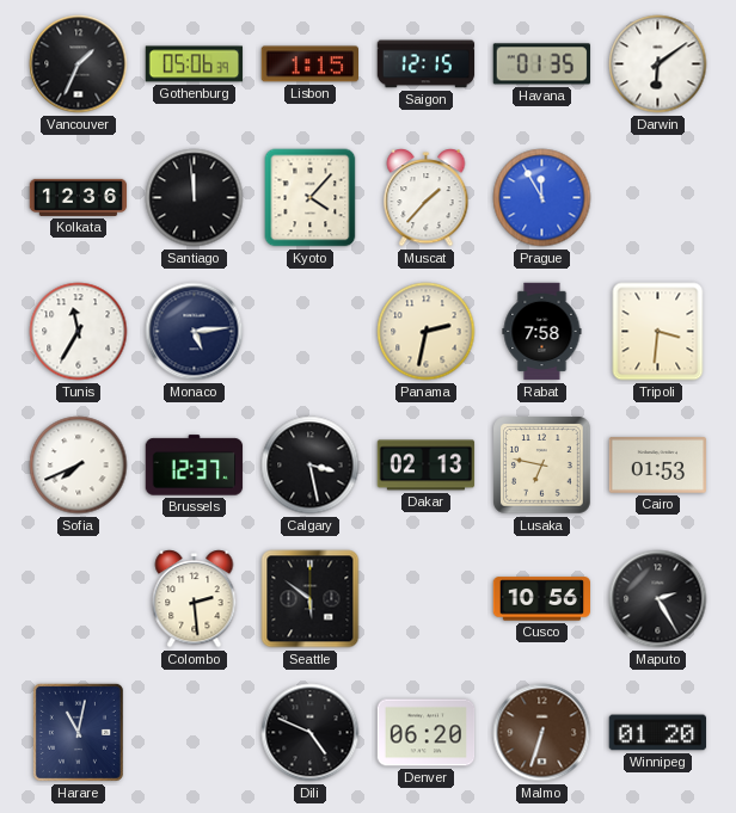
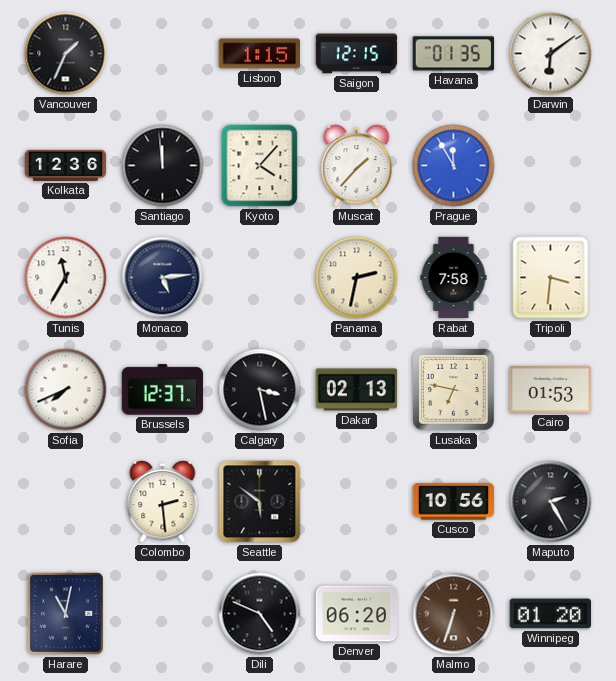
Gothenburg: 05:06 -> none
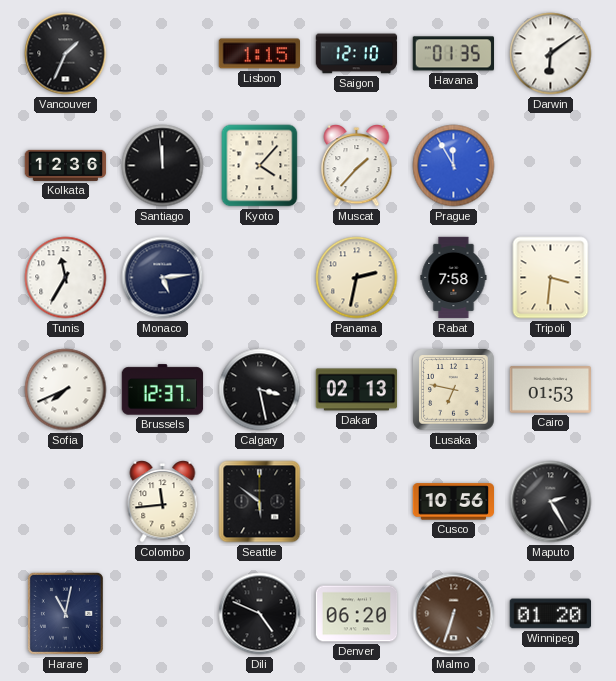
Saigon: 12:15 -> 12:10
Colombo: 2:29 -> 11:44
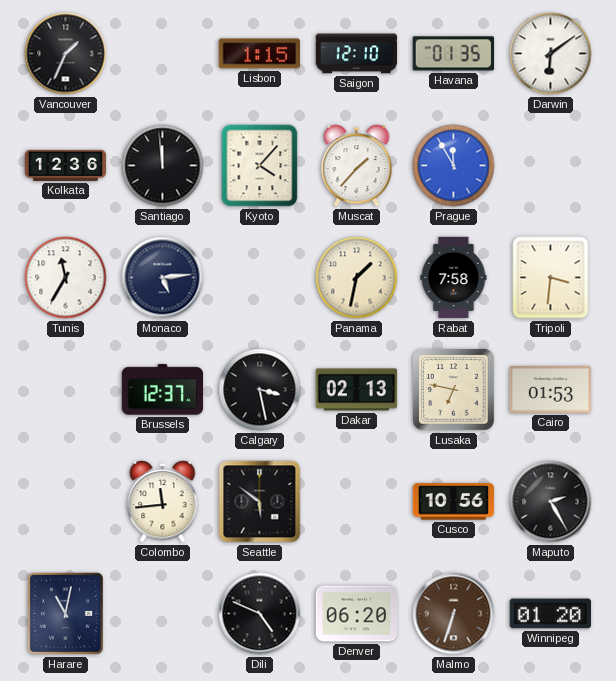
Panama: 2:32 -> 1:32
Sofia: 7:41 -> none
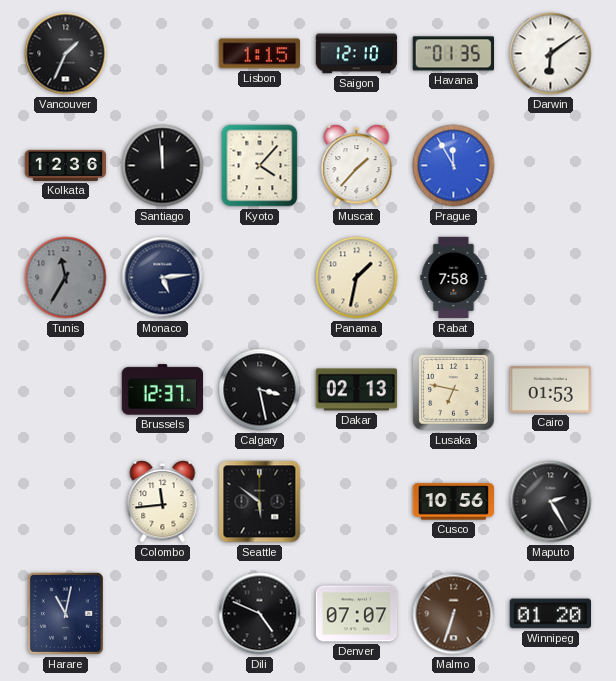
Tunis dial: white -> grey
Tripoli: 3:31 -> none
Denver: 06:20 -> 07:07
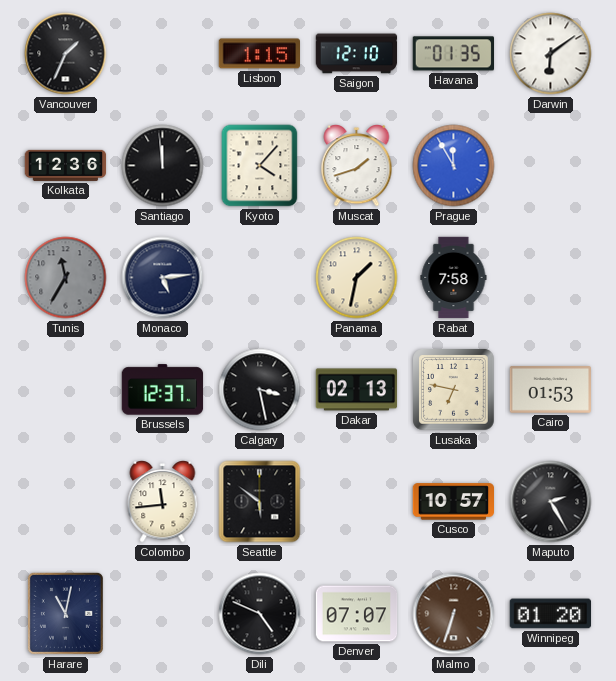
Muscat: 1:37 -> 1:42
Cusco: 10:56 -> 10:57
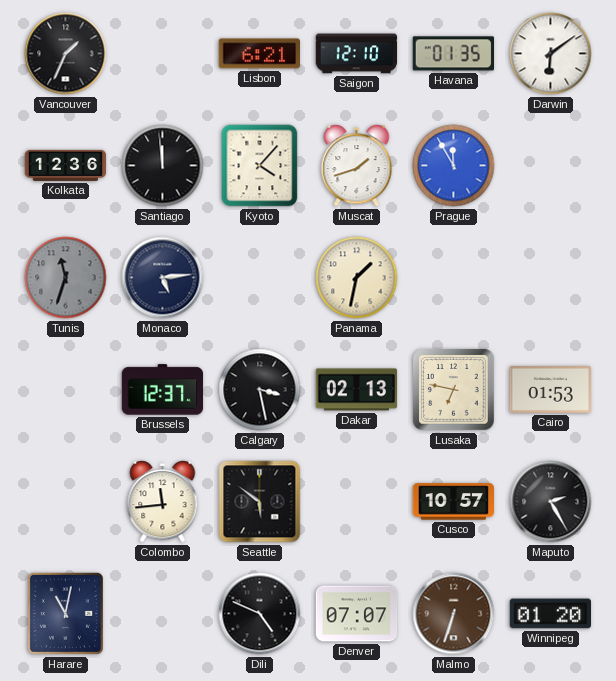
Lisbon: 1:15 -> 6:21
Tunis: 11:35 -> 11:33
Rabat: 7:58 -> none
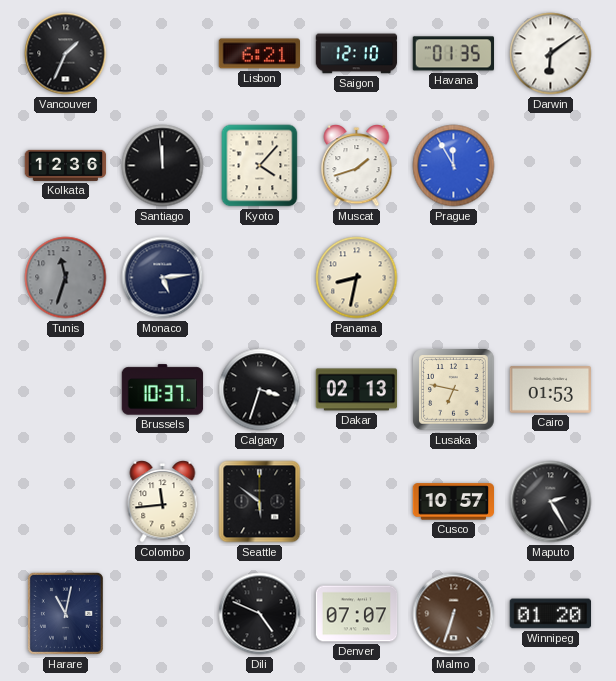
Panama: 1:32 -> 8:32
Brussels: 12:37 -> 10:37
Calgary: 3:28 -> 3:33
